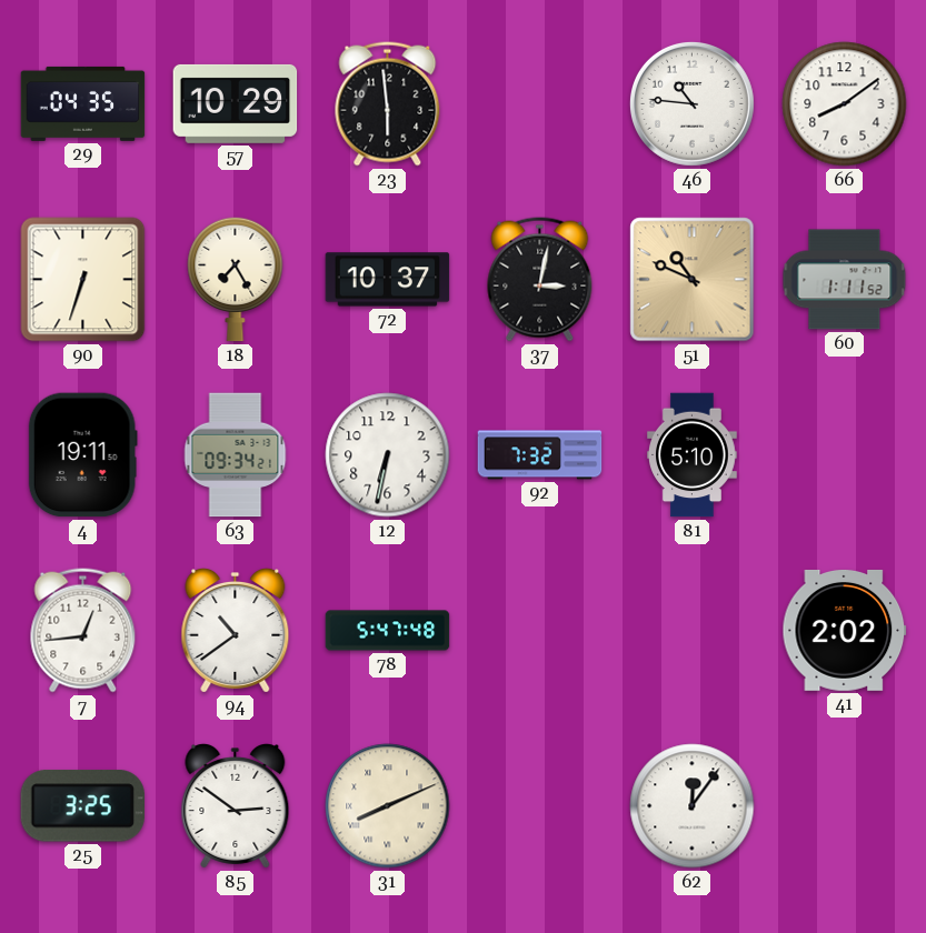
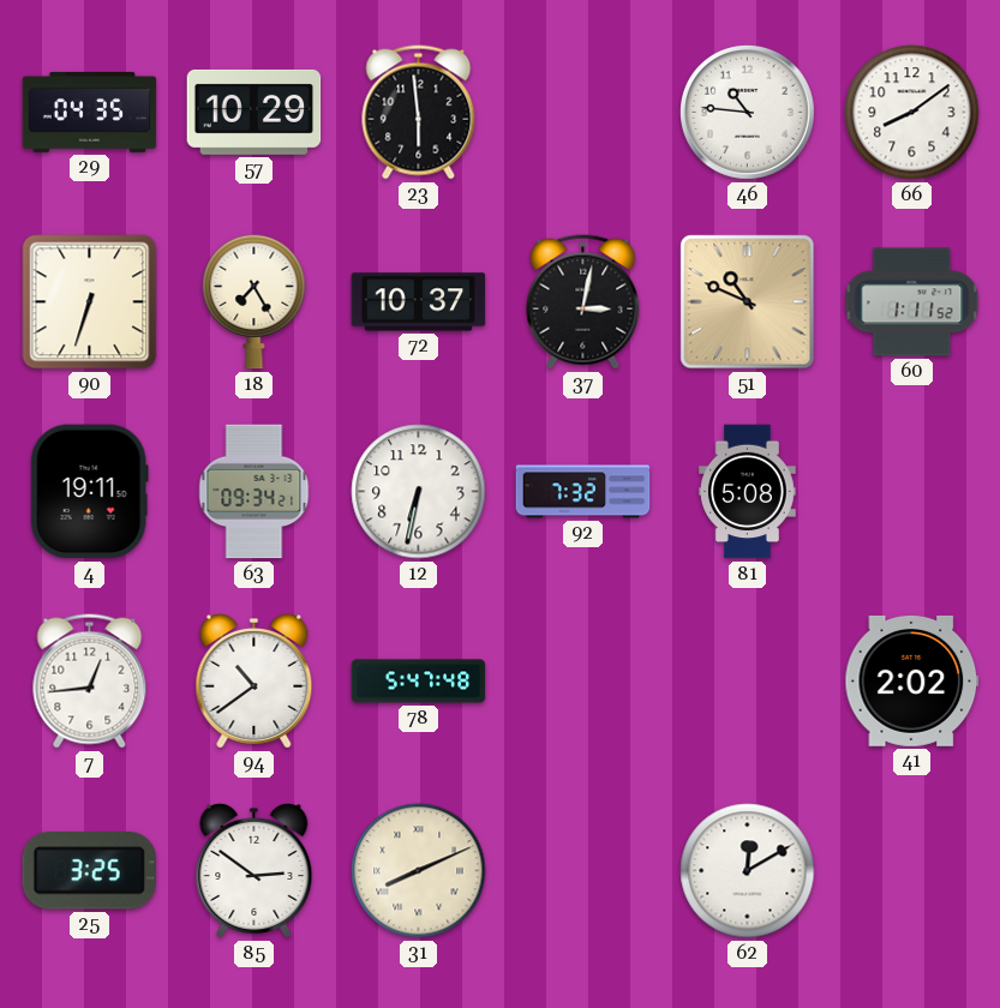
81: 5:10 -> 5:08
62: 12:06 -> 12:10
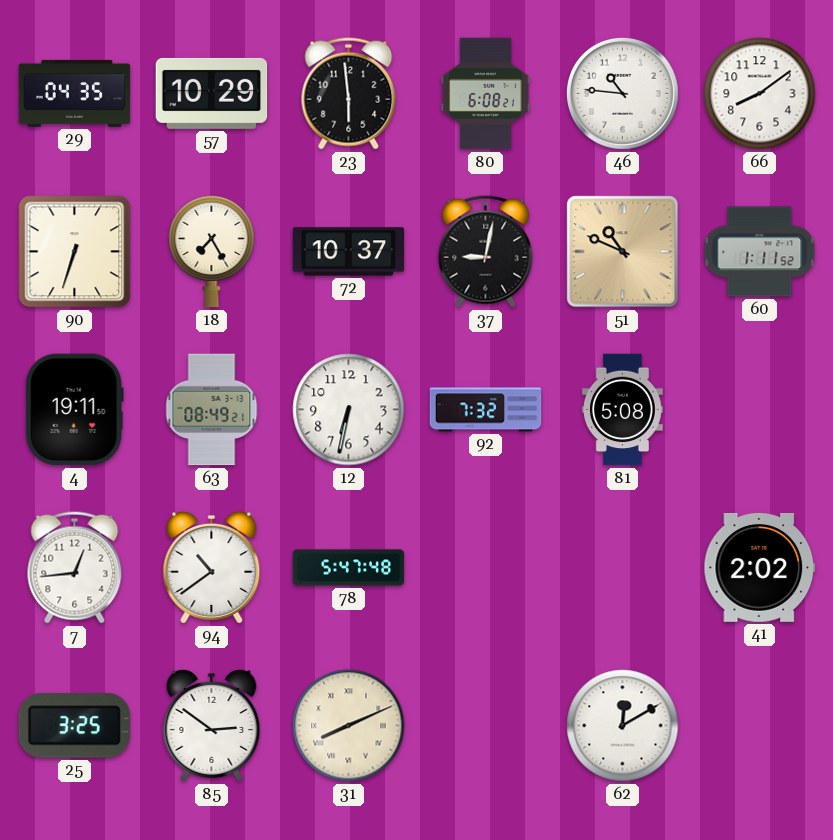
80: none -> 6:08
37: 3:02 -> 9:02
63: 09:34 -> 08:49
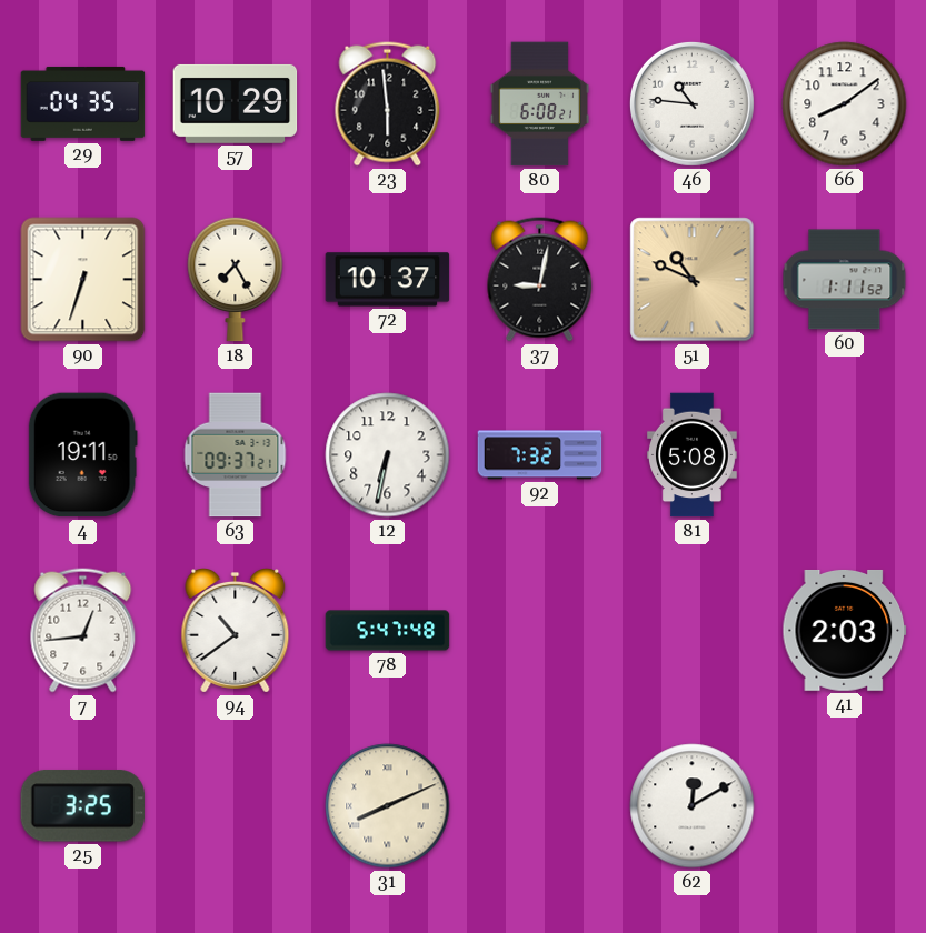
63: 08:49 -> 09:37
41: 2:02 -> 2:03
85: 2:51 -> none
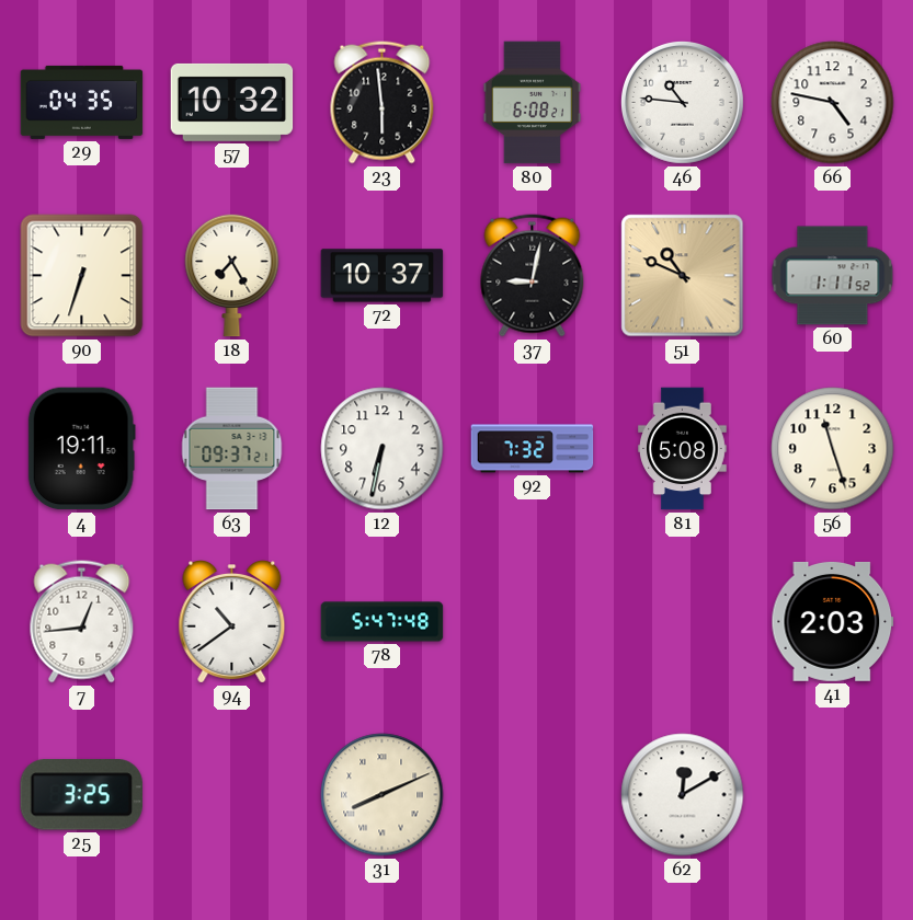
57: 10:29 -> 10:32
66: 8:09 -> 4:47
56: none -> 11:27
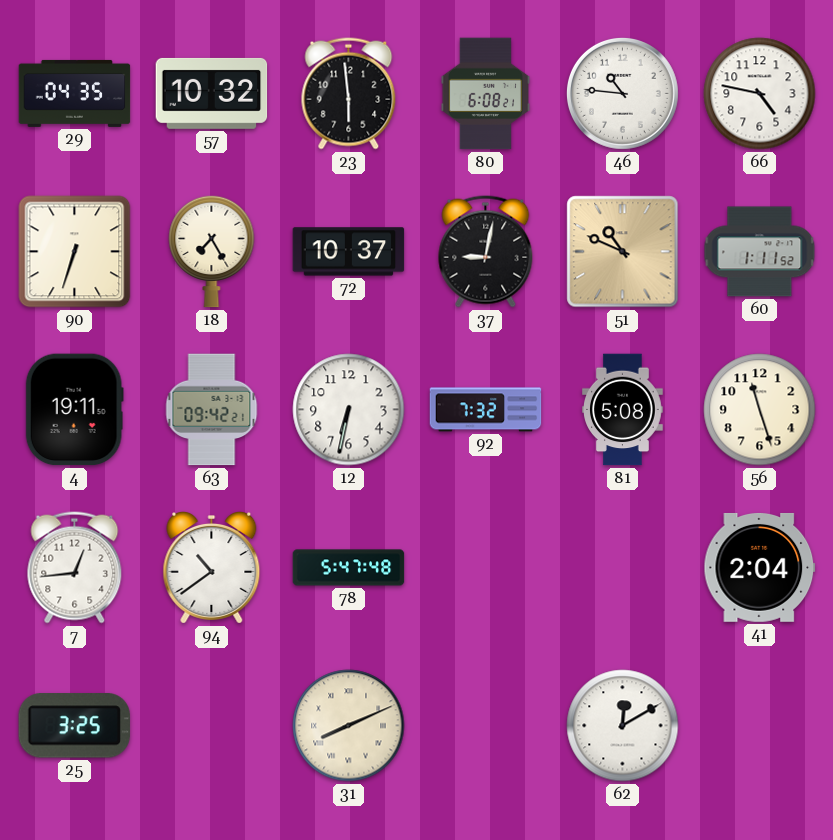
63: 09:37 -> 09:42
41: 2:03 -> 2:04
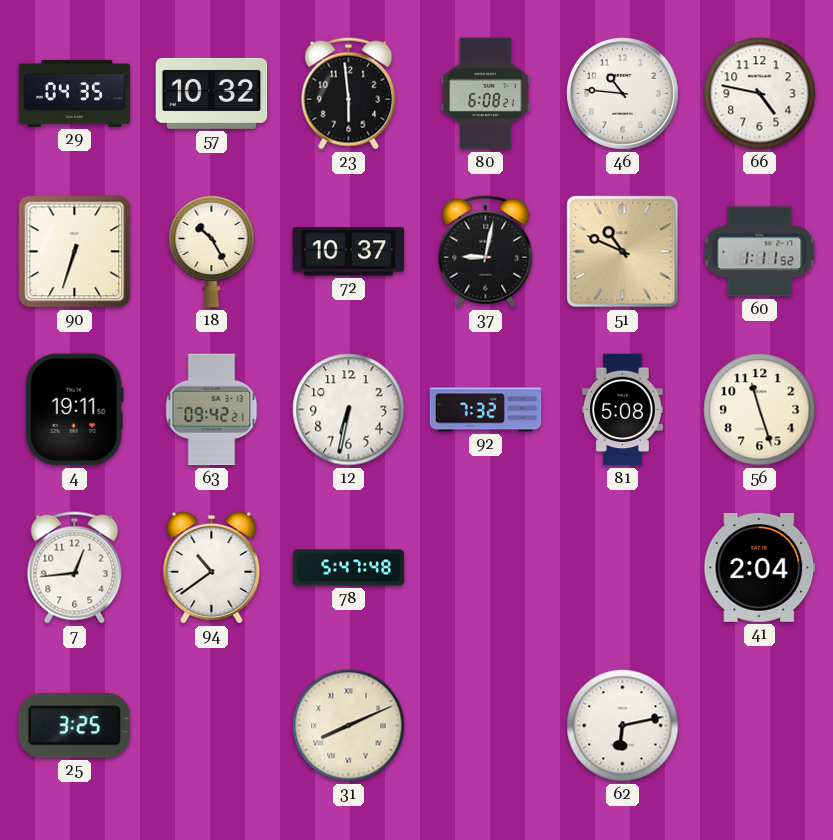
18: 7:25 -> 10:25
62: 12:10 -> 6:13
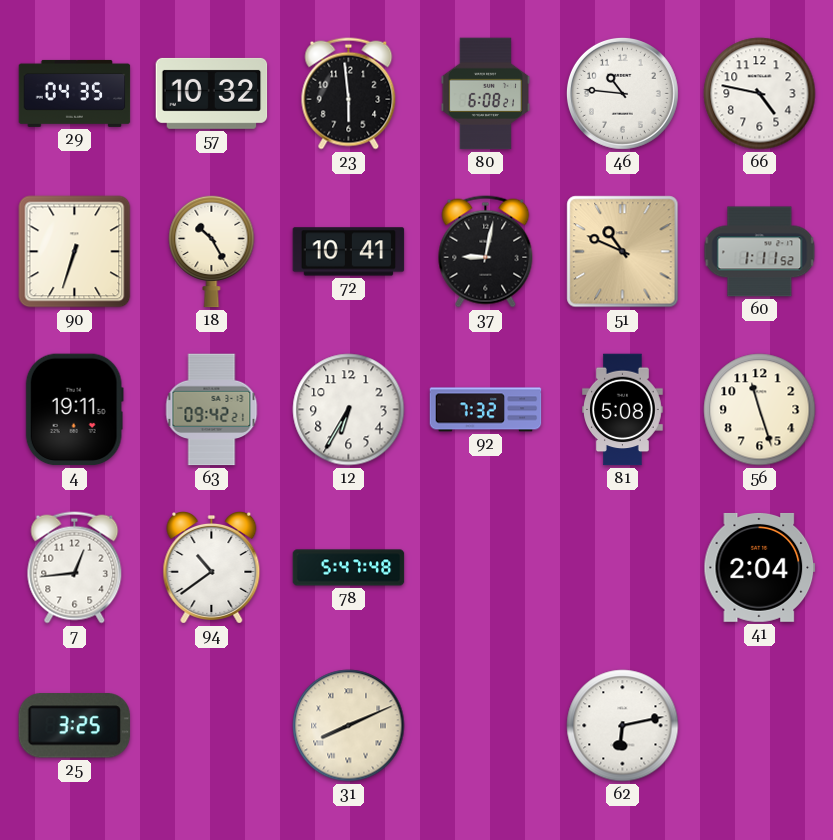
72: 10:37 -> 10:41
12: 6:32 -> 6:35
